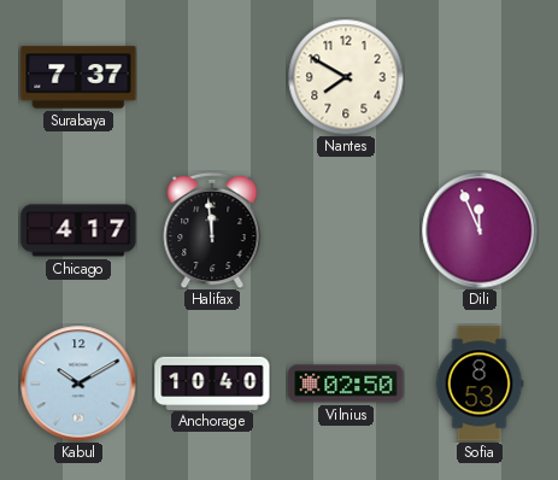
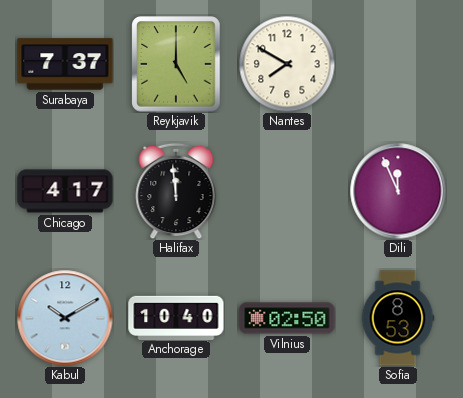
Reykjavik: none -> 5:00
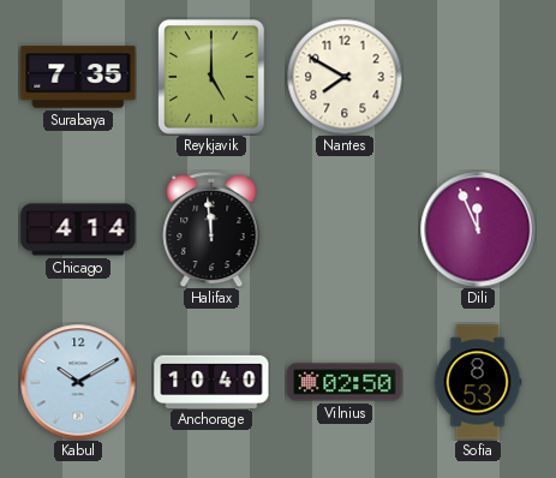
Surabaya: 7:37 -> 7:35
Chicago: 4:17 -> 4:14
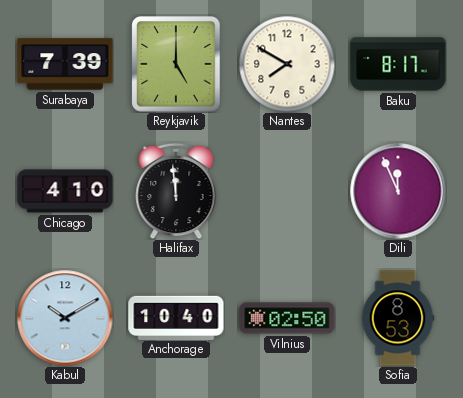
Surabaya: 7:35 -> 7:39
Baku: none -> 8:17
Chicago: 4:14 -> 4:10
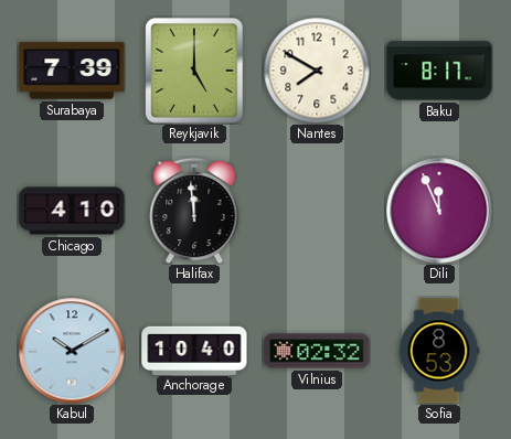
Vilnius: 02:50 -> 02:32
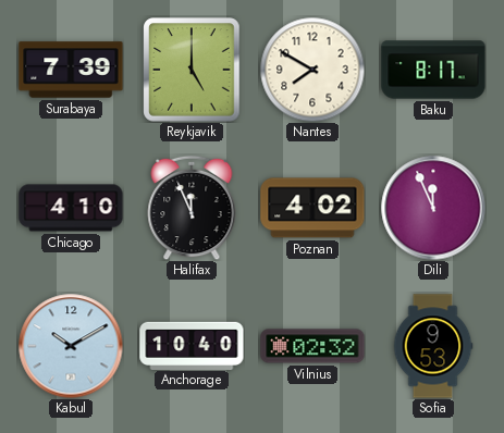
Halifax: 11:59 -> 11:56
Poznan: none -> 4:02
Sofia: 8:53 -> 9:53
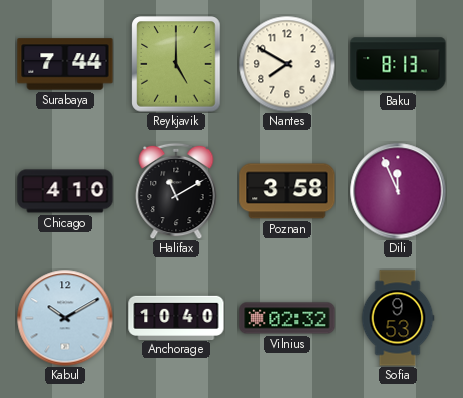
Surabaya: 7:39 -> 7:44
Baku: 8:17 -> 8:13
Halifax: 11:56 -> 11:10
Poznan: 4:02 -> 3:58
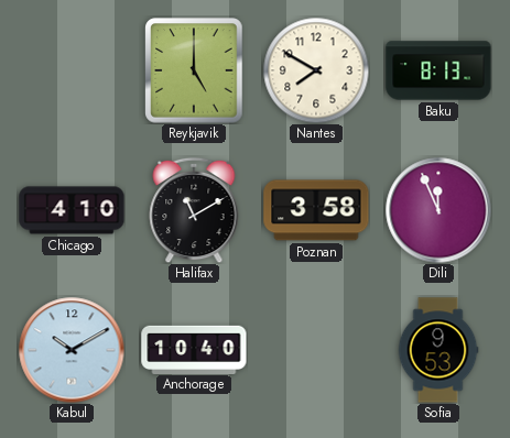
Surabaya: 7:44 -> none
Vilnius: 02:32 -> none
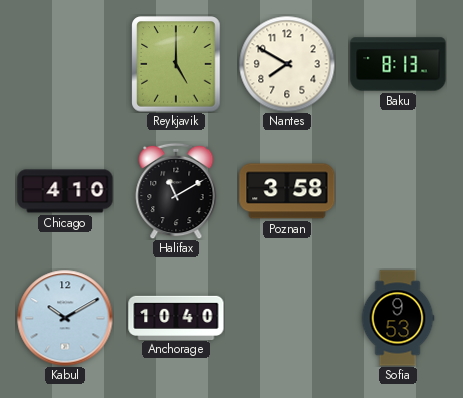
Dili: 11:56 -> none
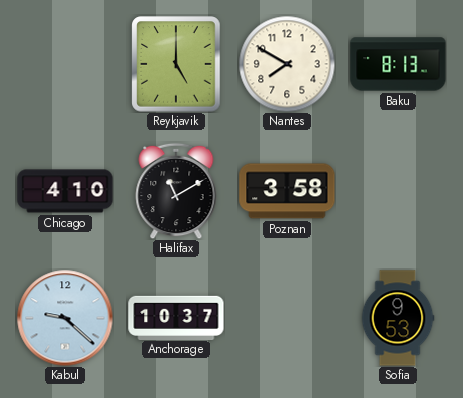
Kabul: 10:10 -> 9:22
Anchorage: 10:40 -> 10:37
